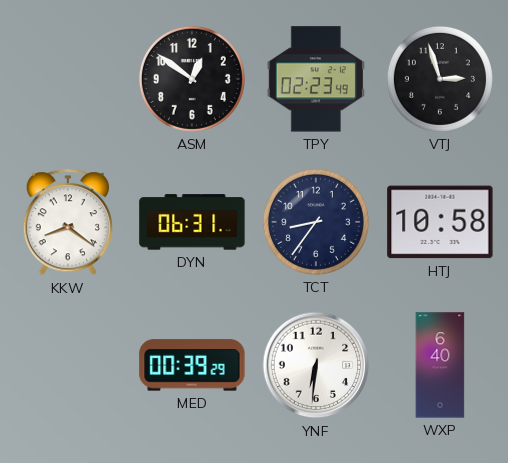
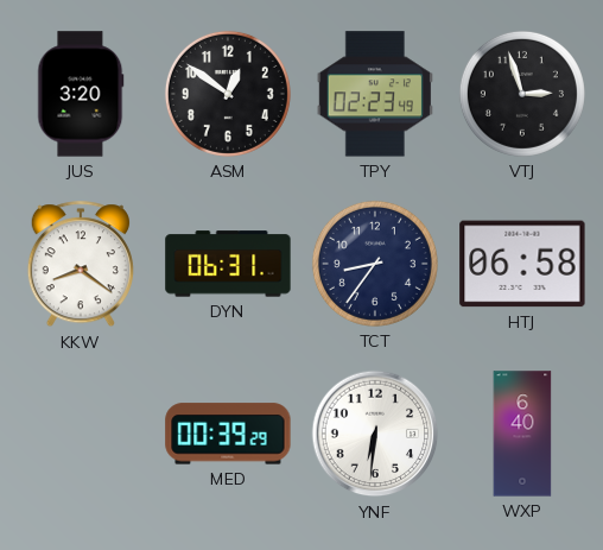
JUS: none -> 3:20
HTJ: 10:58 -> 06:58
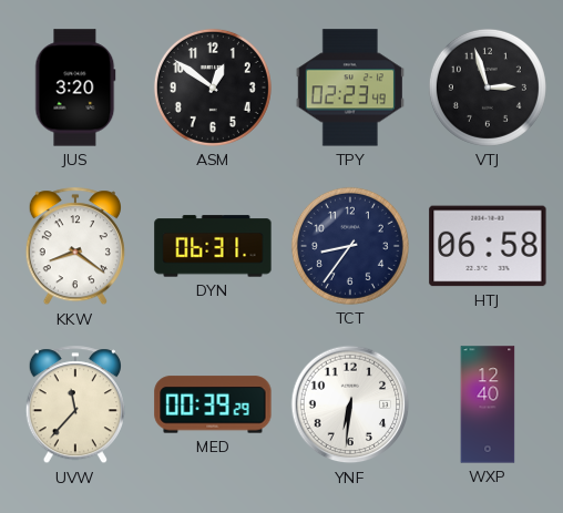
UVW: none -> 11:37
WXP: 6:40 -> 12:40
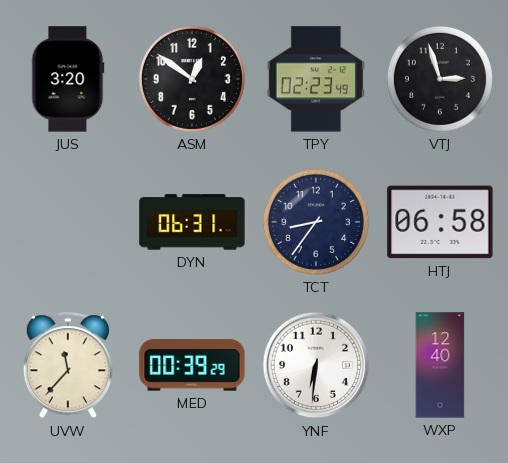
KKW: 8:21 -> none
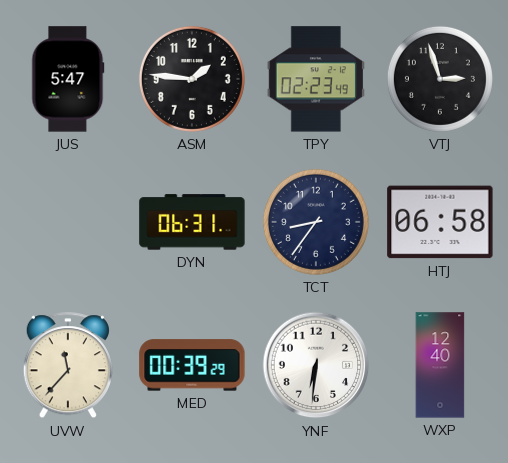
JUS: 3:20 -> 5:47
ASM: 12:51 -> 1:46
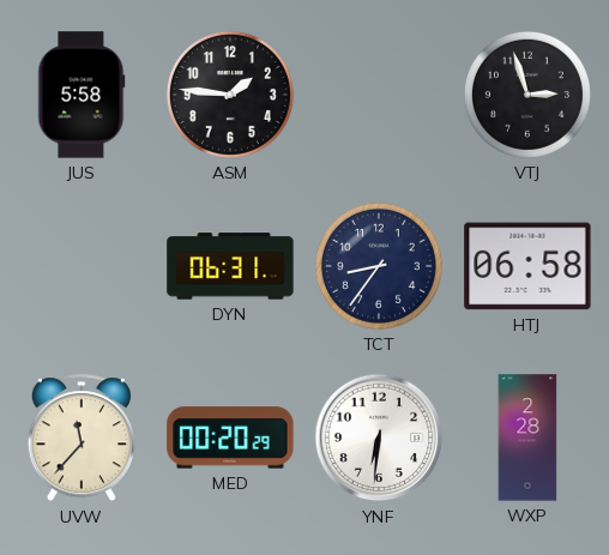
JUS: 5:47 -> 5:58
TPY: 02:23 -> none
MED: 00:39 -> 00:20
WXP: 12:40 -> 2:28
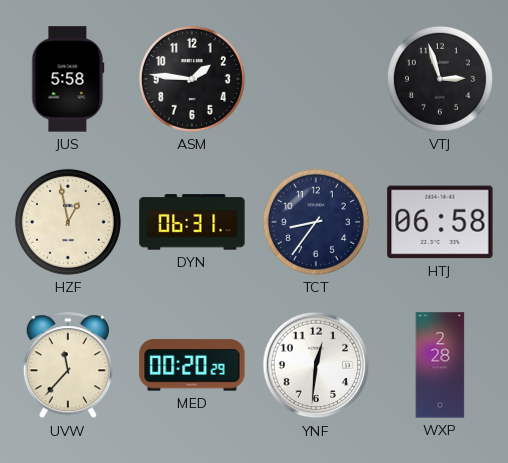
HZF: none -> 12:58
YNF: 6:31 -> 12:31
